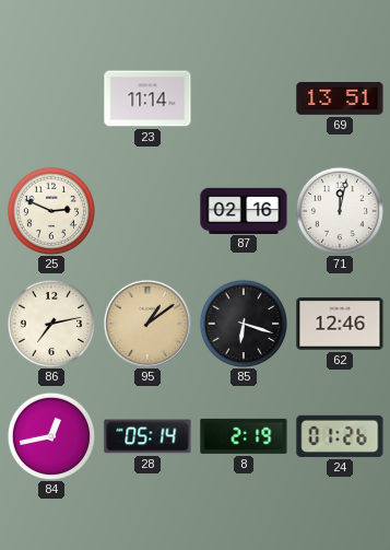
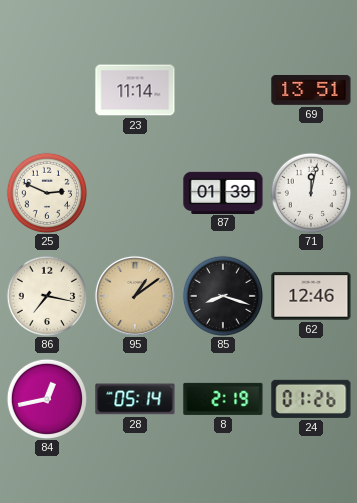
87: 02:16 -> 01:39
86: 7:13 -> 7:17
85: 6:18 -> 8:18
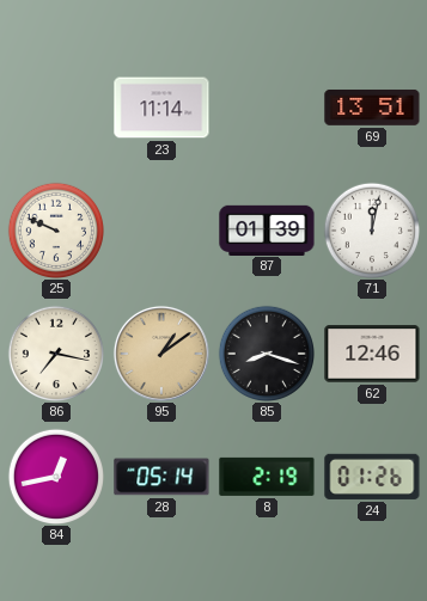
25: 2:49 -> 9:49
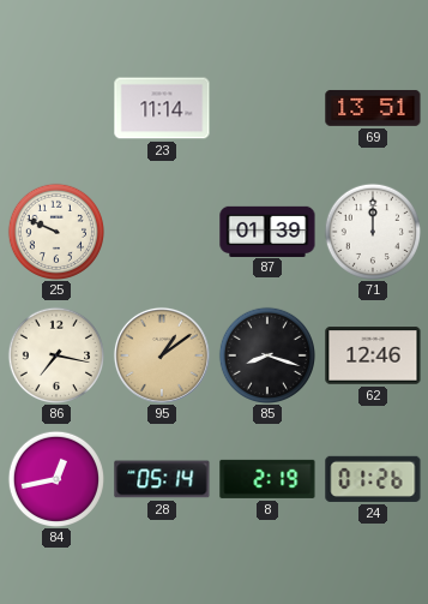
71: 12:02 -> 12:00
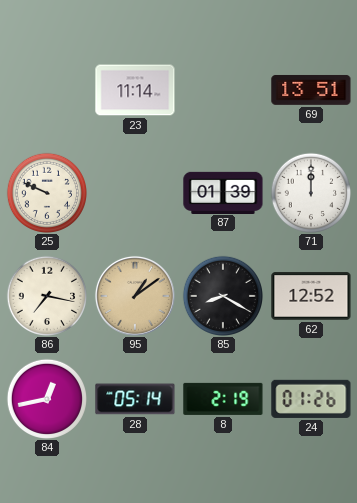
85: 8:18 -> 8:20
62: 12:46 -> 12:52
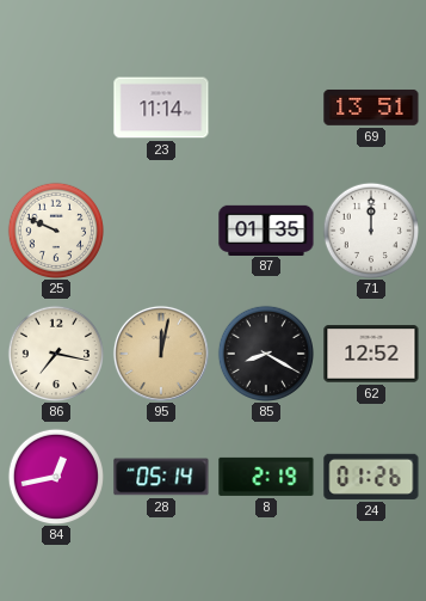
87: 01:39 -> 01:35
95: 1:09 -> 12:02
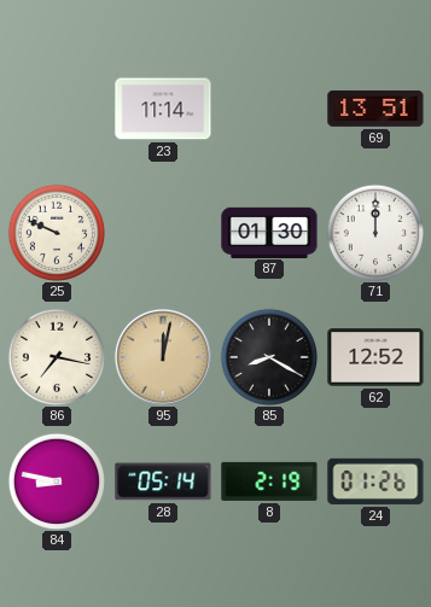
87: 01:35 -> 01:30
84: 12:43 -> 8:47
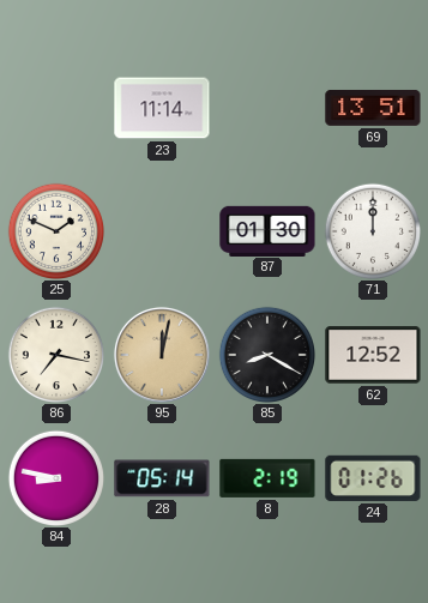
25: 9:49 -> 1:49
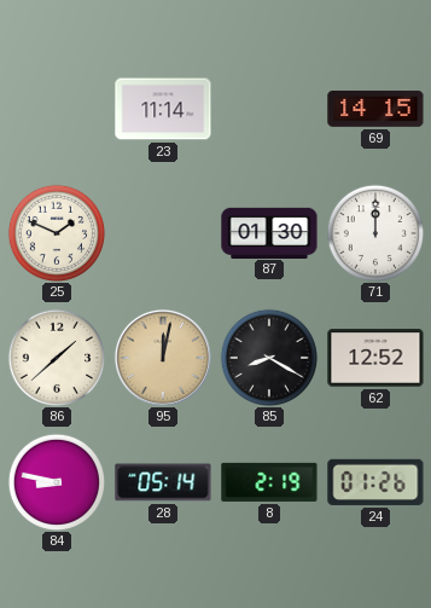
69: 13:51 -> 14:15
86: 7:17 -> 1:38
